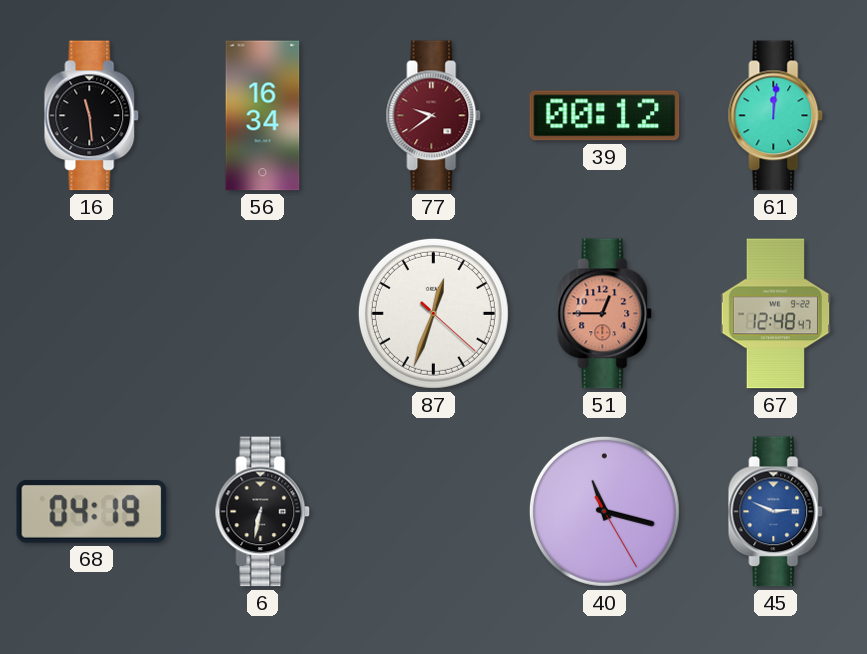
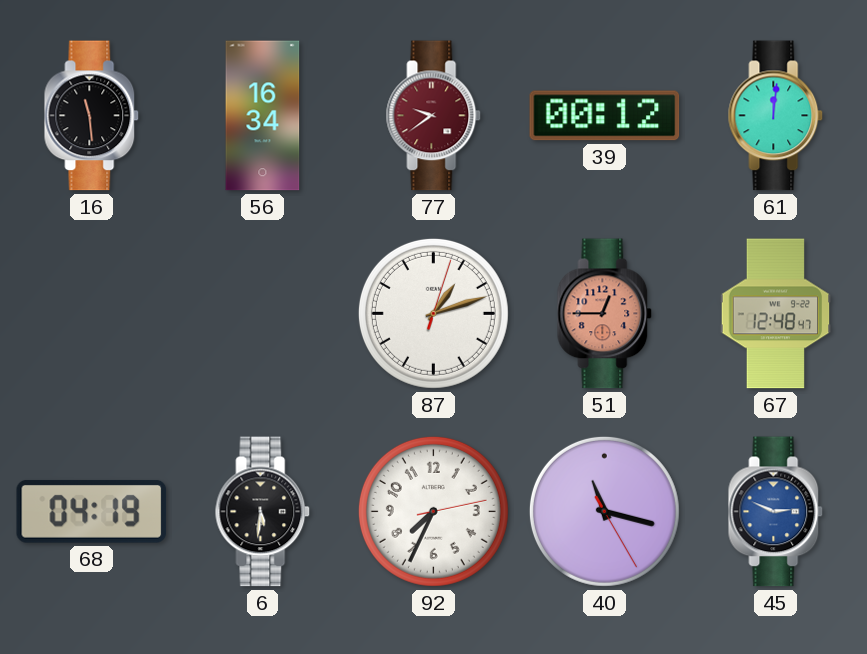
87: 12:33 -> 1:12
6: 6:32 -> 5:31
92: none -> 7:34
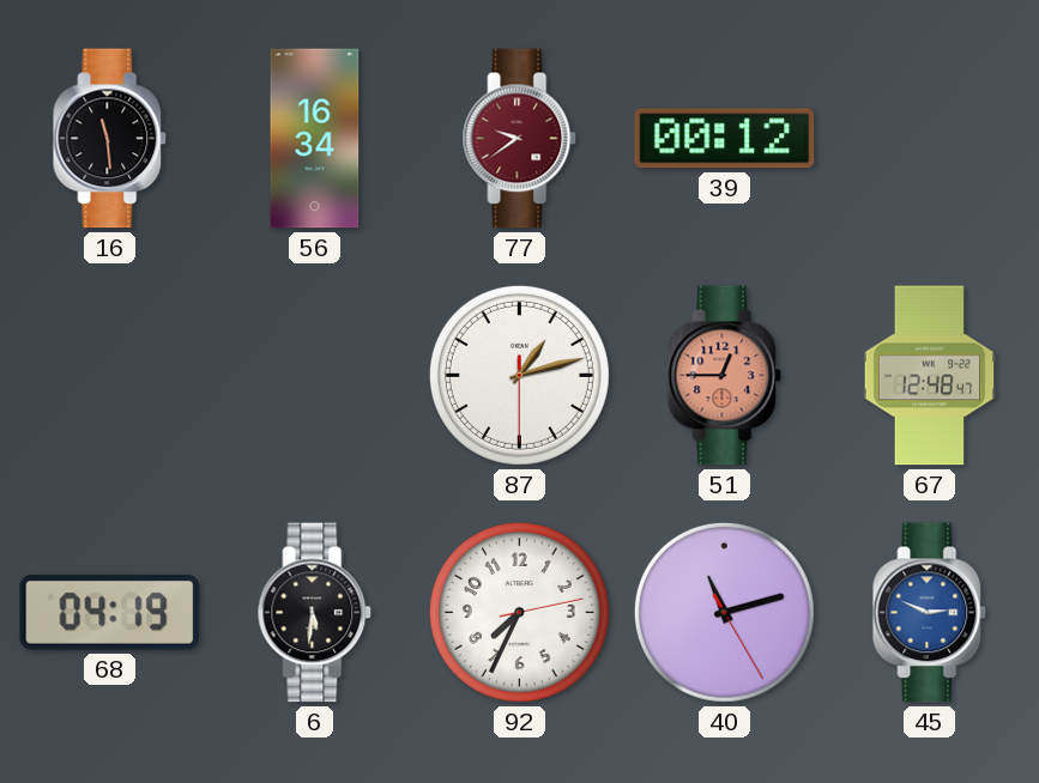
61: 12:01 -> none
87: 1:12:03 -> 1:12:30
40: 11:17 -> 11:12
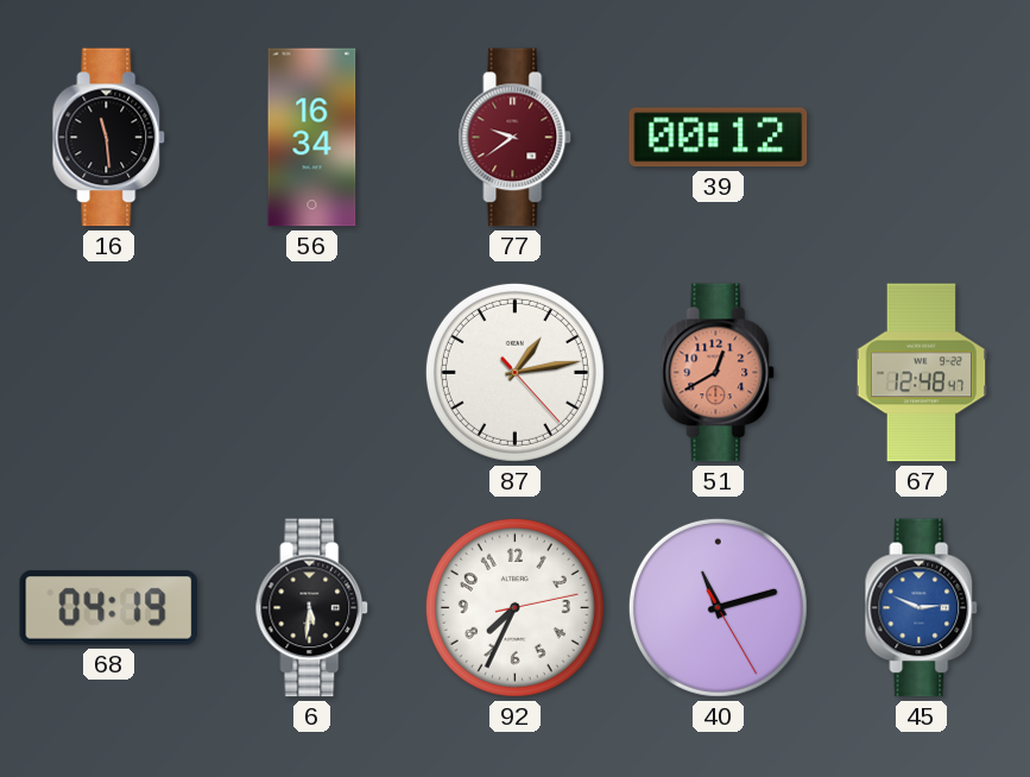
87: 1:12 -> 1:13
51: 12:45 -> 12:40
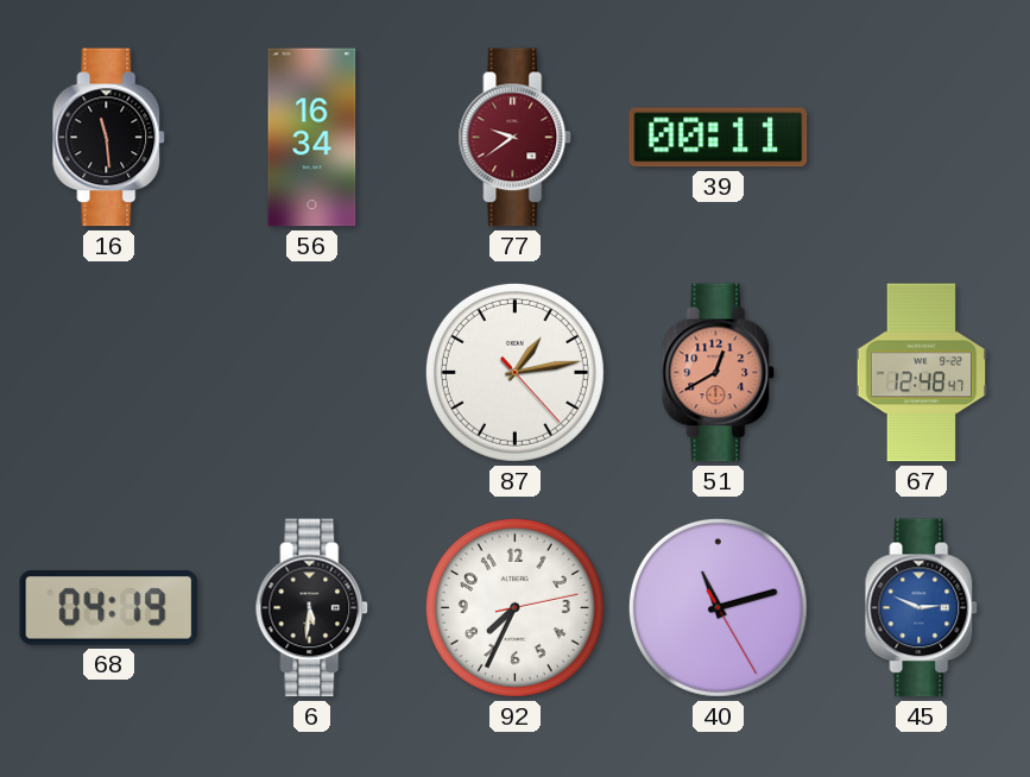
39: 00:12 -> 00:11
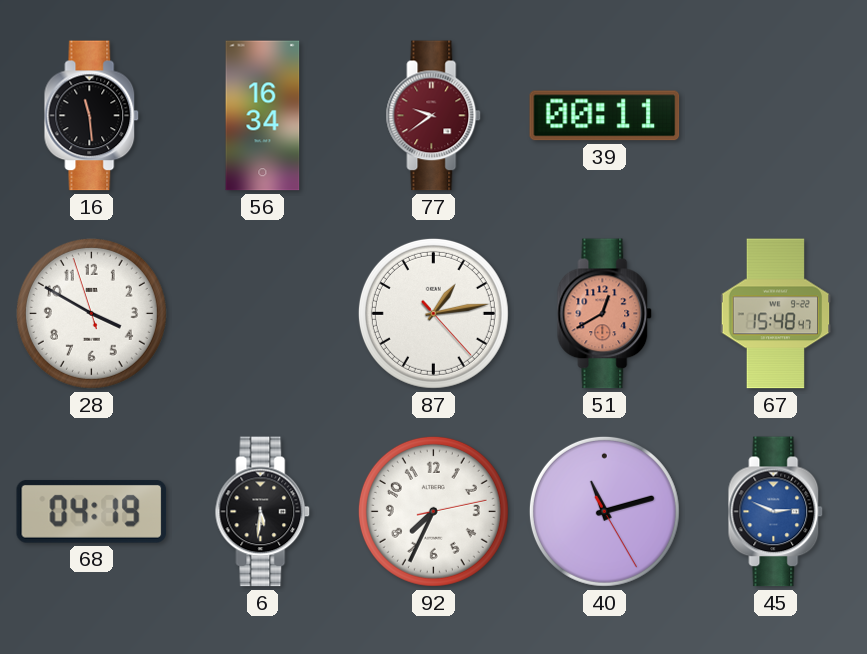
28: none -> 3:49
67: 12:48 -> 15:48
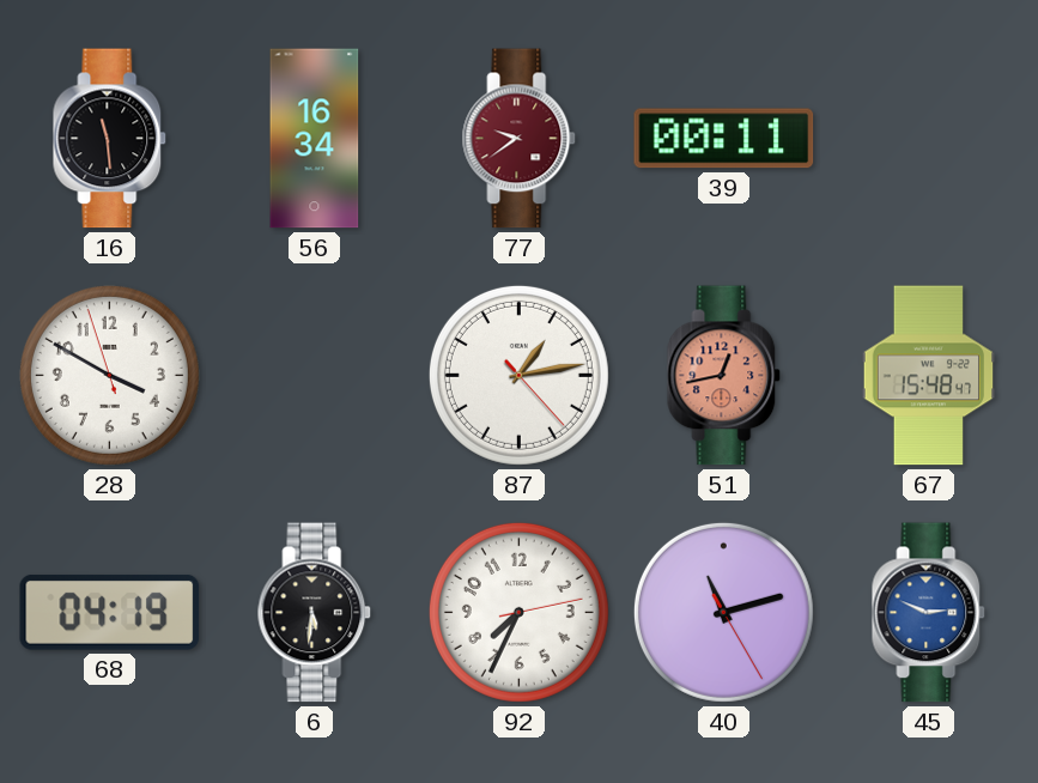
51: 12:40 -> 12:43
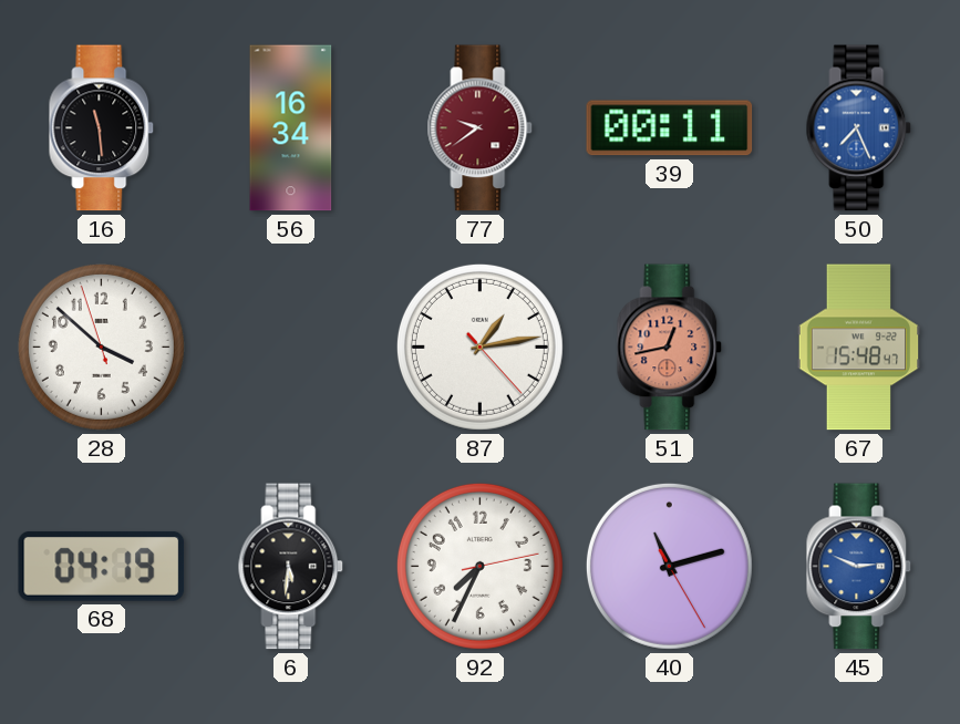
50: none -> 7:26
28: 3:49 -> 3:51
